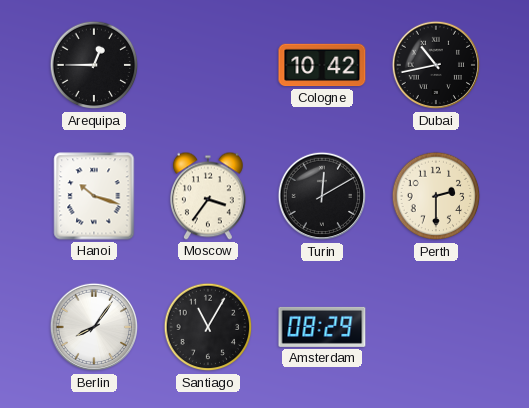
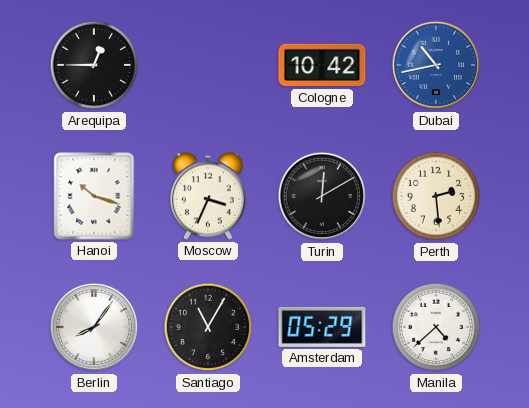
Dubai dial: black -> blue
Moscow: 3:36 -> 3:34
Perth: 2:30 -> 2:29
Amsterdam: 08:29 -> 05:29
Manila: none -> 4:38
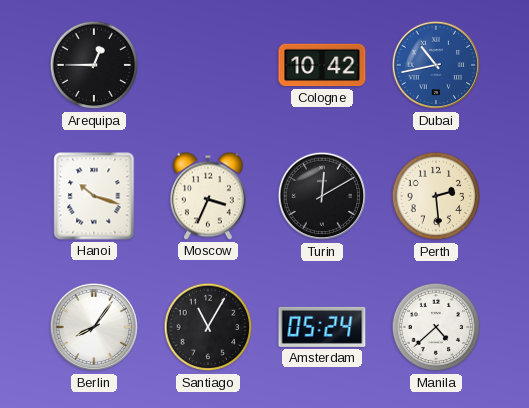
Amsterdam: 05:29 -> 05:24
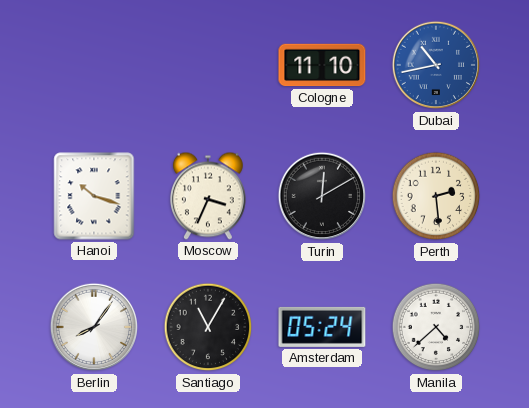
Arequipa: 12:45 -> none
Cologne: 10:42 -> 11:10
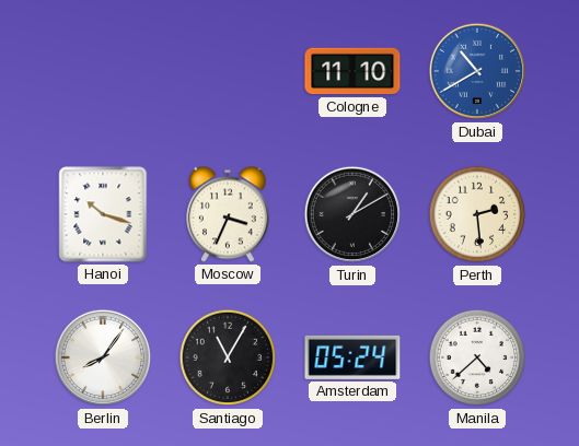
Dubai: 10:43 -> 10:40
Turin: 12:10 -> 1:10
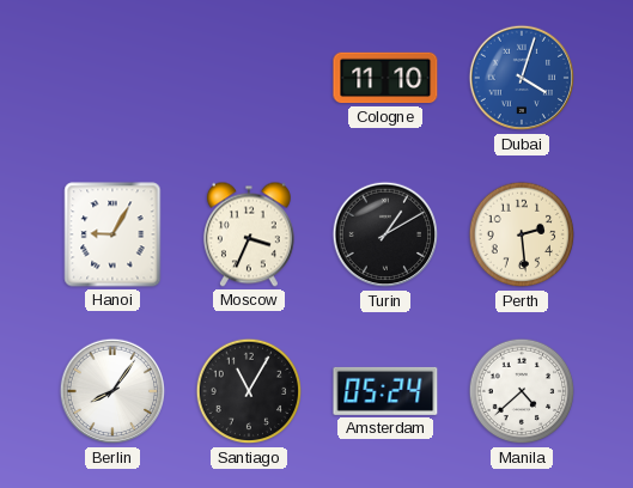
Dubai: 10:40 -> 4:03
Hanoi: 10:18 -> 9:05
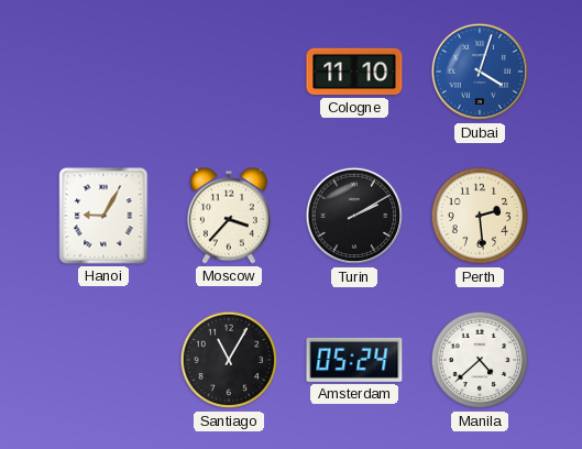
Moscow: 3:34 -> 3:37
Turin: 1:10 -> 2:10
Berlin: 8:06 -> none
